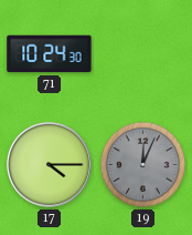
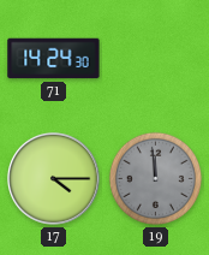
71: 10:24 -> 14:24
19: 12:04 -> 11:59
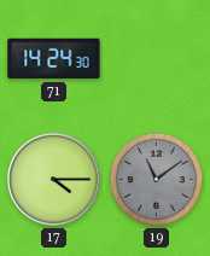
19: 11:59 -> 11:09
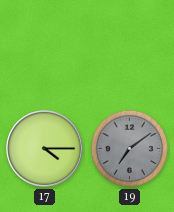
71: 14:24 -> none
19: 11:09 -> 7:09
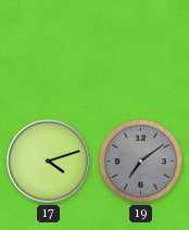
17: 4:15 -> 4:12
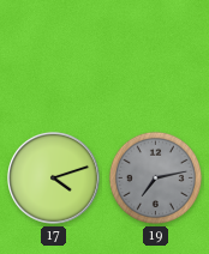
19: 7:09 -> 7:13
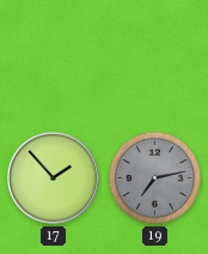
17: 4:12 -> 1:53
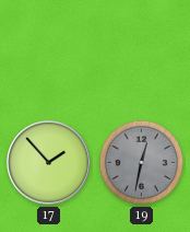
19: 7:13 -> 12:32
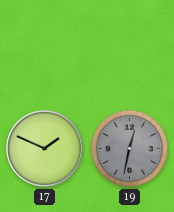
17: 1:53 -> 1:49
